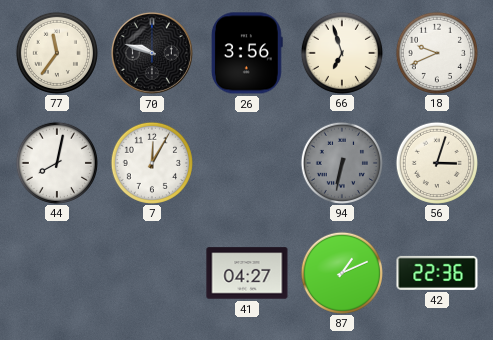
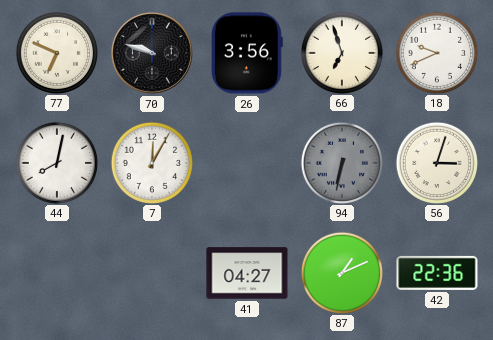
77: 11:36 -> 6:49
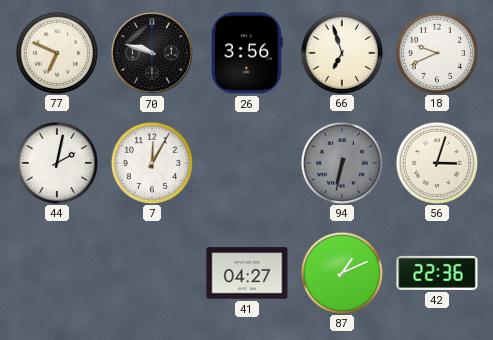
44: 8:02 -> 2:02
